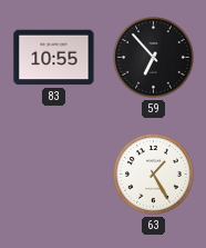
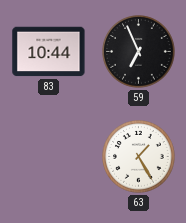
83: 10:55 -> 10:44
59: 6:53 -> 6:56
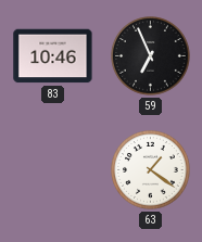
83: 10:44 -> 10:46
63: 1:25 -> 1:21
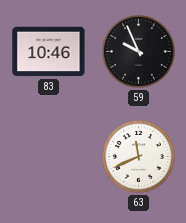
59: 6:56 -> 9:56
63: 1:21 -> 11:41
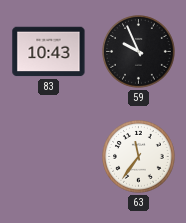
83: 10:46 -> 10:43
63: 11:41 -> 11:36
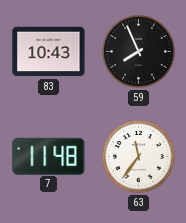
59: 9:56 -> 7:56
7: none -> 11:48
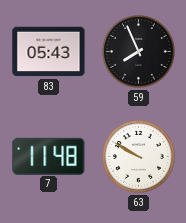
83: 10:43 -> 05:43
63: 11:36 -> 9:50
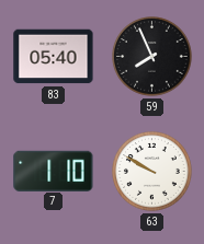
83: 05:43 -> 05:40
7: 11:48 -> 1:10
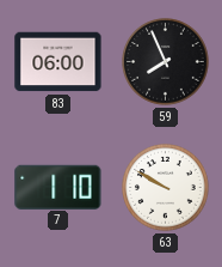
83: 05:40 -> 06:00
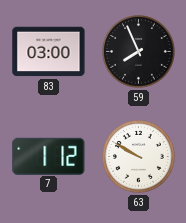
83: 06:00 -> 03:00
7: 1:10 -> 1:12
